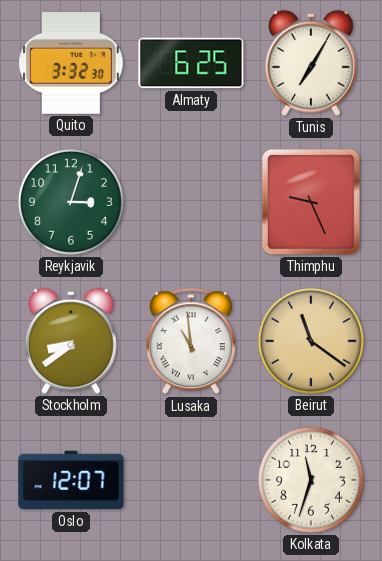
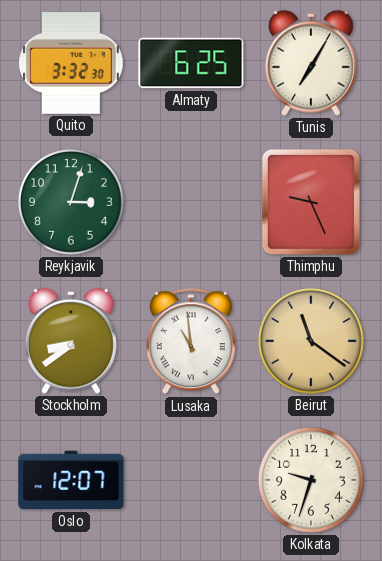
Kolkata: 11:33 -> 9:33
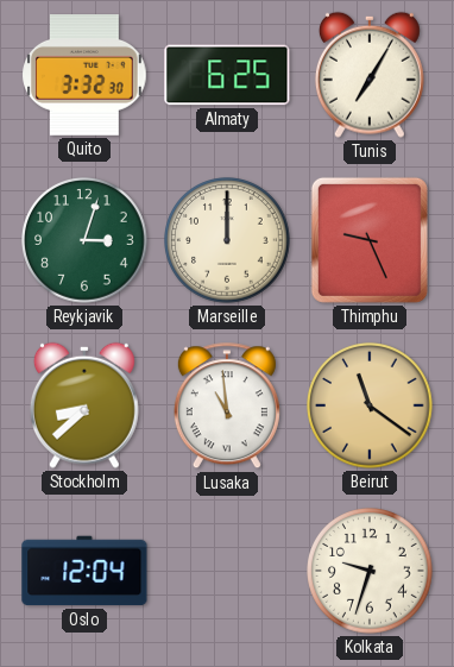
Marseille: none -> 12:00
Stockholm: 8:39 -> 8:38
Oslo: 12:07 -> 12:04
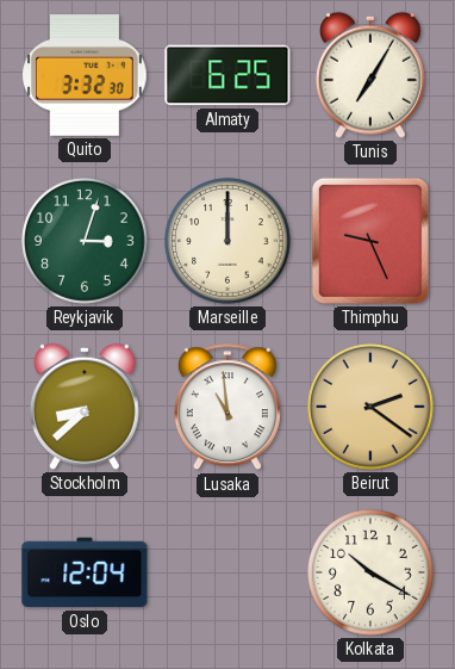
Beirut: 11:21 -> 2:21
Kolkata: 9:33 -> 10:20
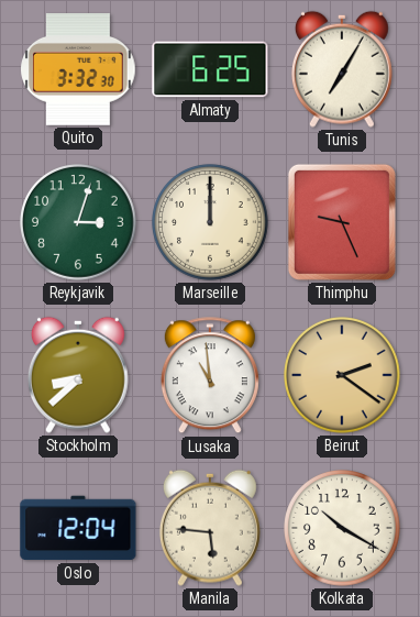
Manila: none -> 5:46
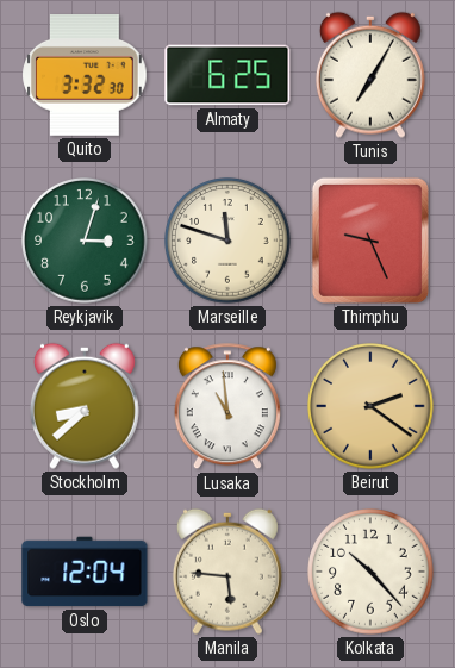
Marseille: 12:00 -> 11:48
Kolkata: 10:20 -> 10:23
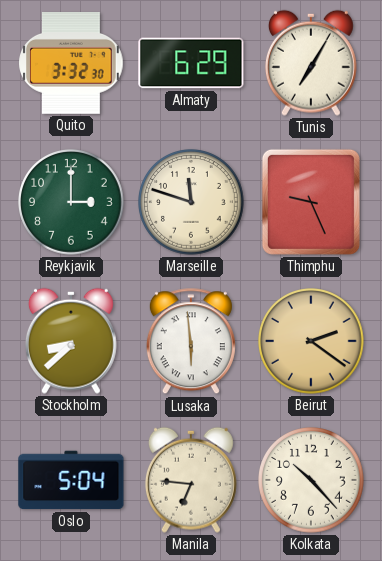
Almaty: 6:25 -> 6:29
Reykjavik: 3:03 -> 3:00
Lusaka: 10:59 -> 5:59
Oslo: 12:04 -> 5:04
Manila: 5:46 -> 6:46
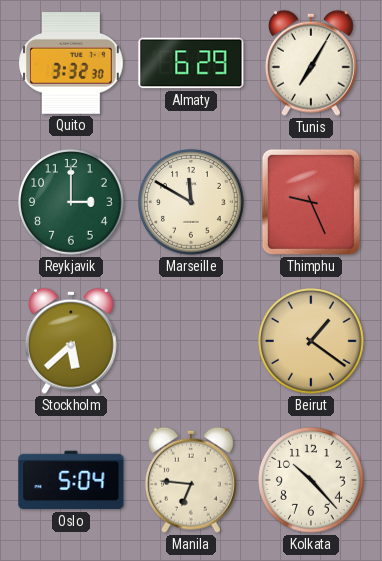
Marseille: 11:48 -> 11:50
Stockholm: 8:38 -> 5:38
Lusaka: 5:59 -> none
Beirut: 2:21 -> 1:21
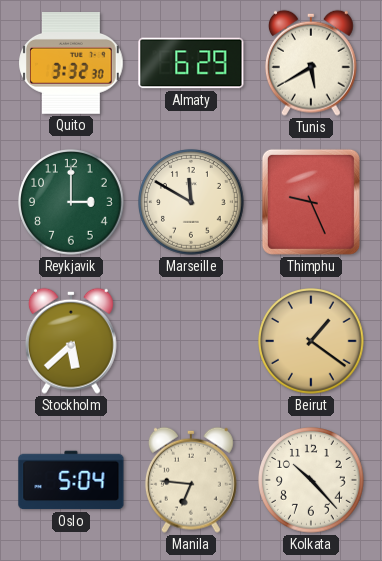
Tunis: 7:05 -> 5:40
